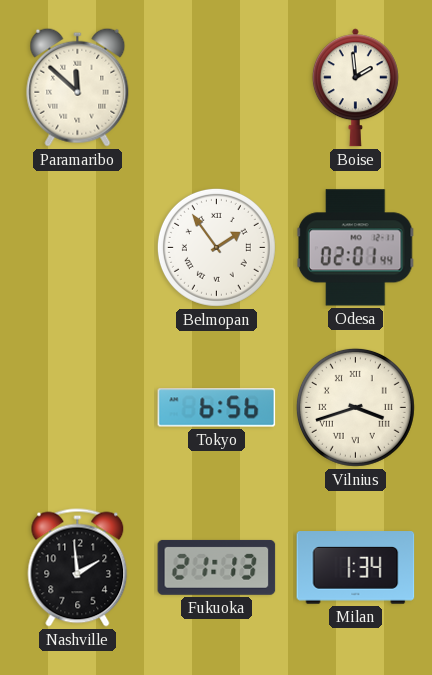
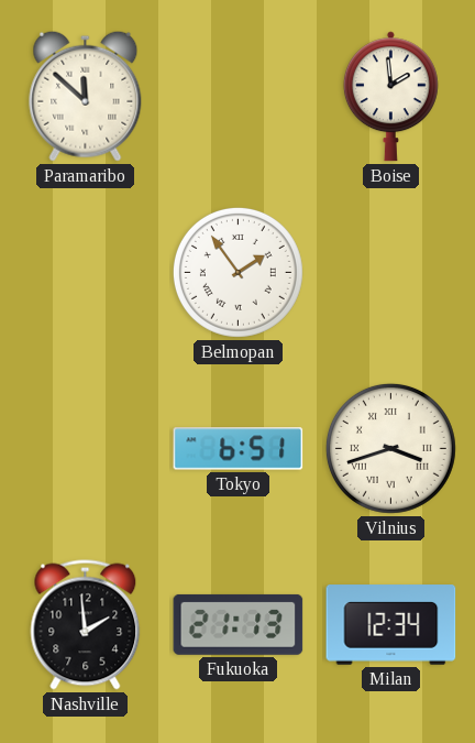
Odesa: 02:01 -> none
Tokyo: 6:56 -> 6:51
Milan: 1:34 -> 12:34
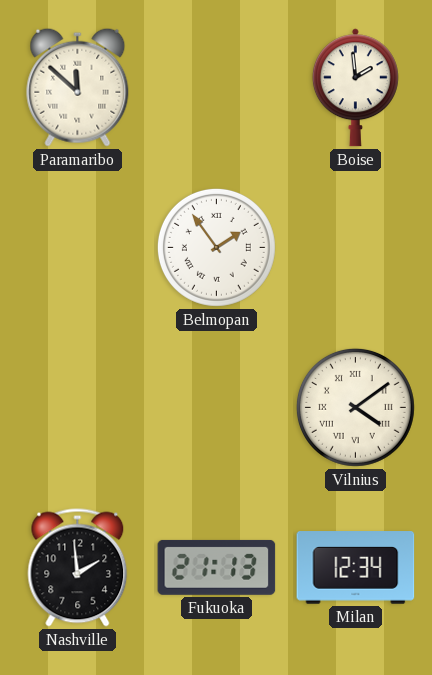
Tokyo: 6:51 -> none
Vilnius: 3:42 -> 4:09
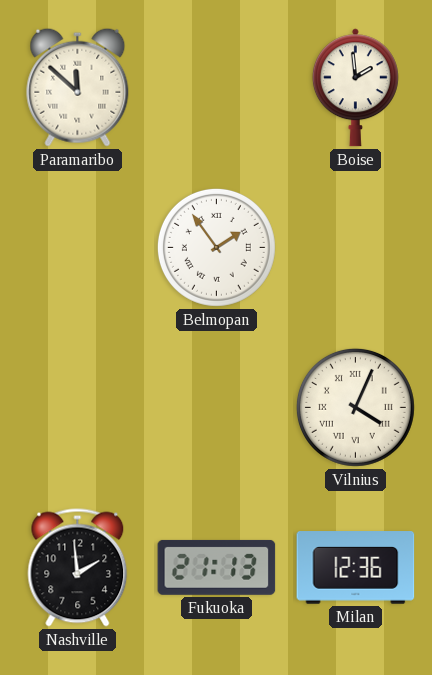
Vilnius: 4:09 -> 4:04
Milan: 12:34 -> 12:36
